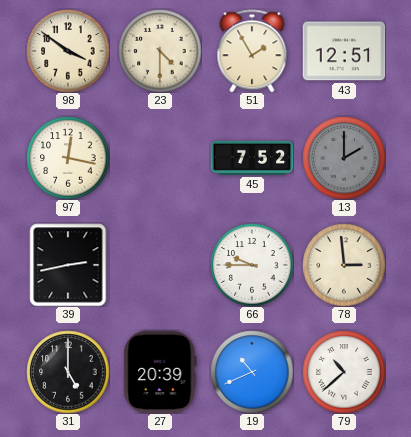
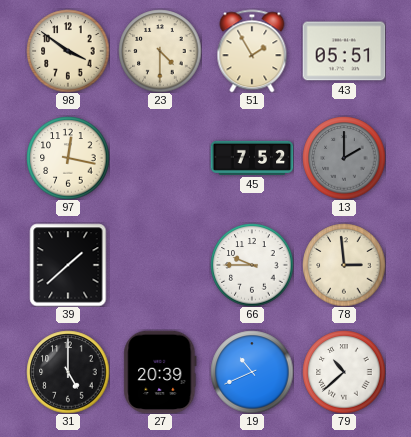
43: 12:51 -> 05:51
39: 2:43 -> 1:38
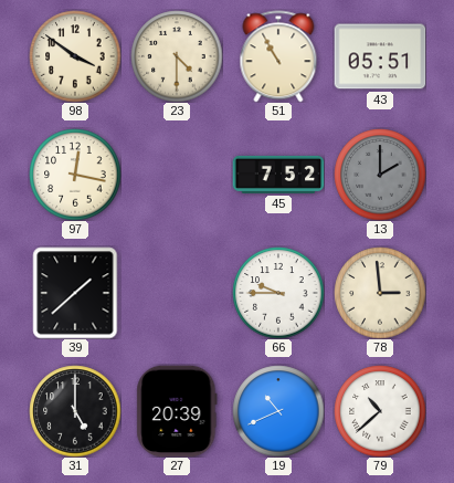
51: 1:55 -> 10:55
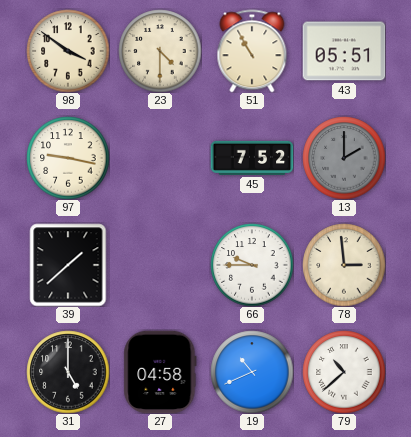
97: 12:17 -> 9:17
27: 20:39 -> 04:58
